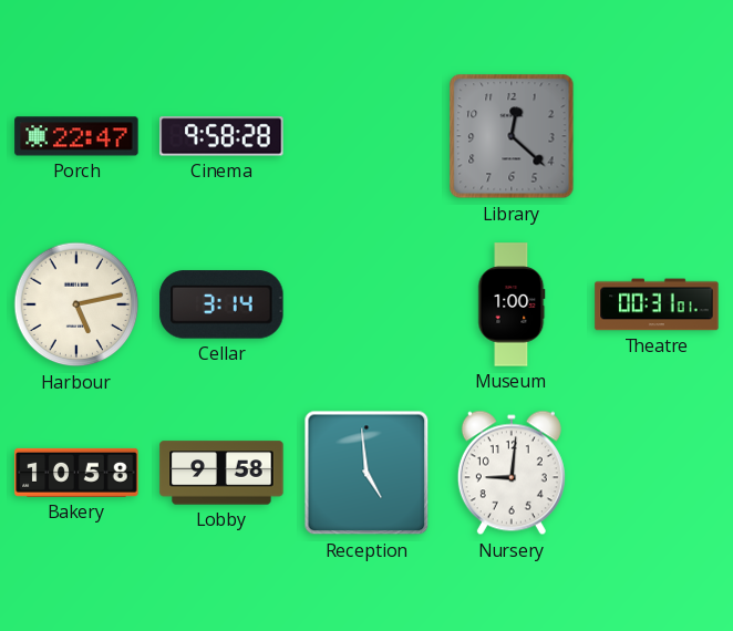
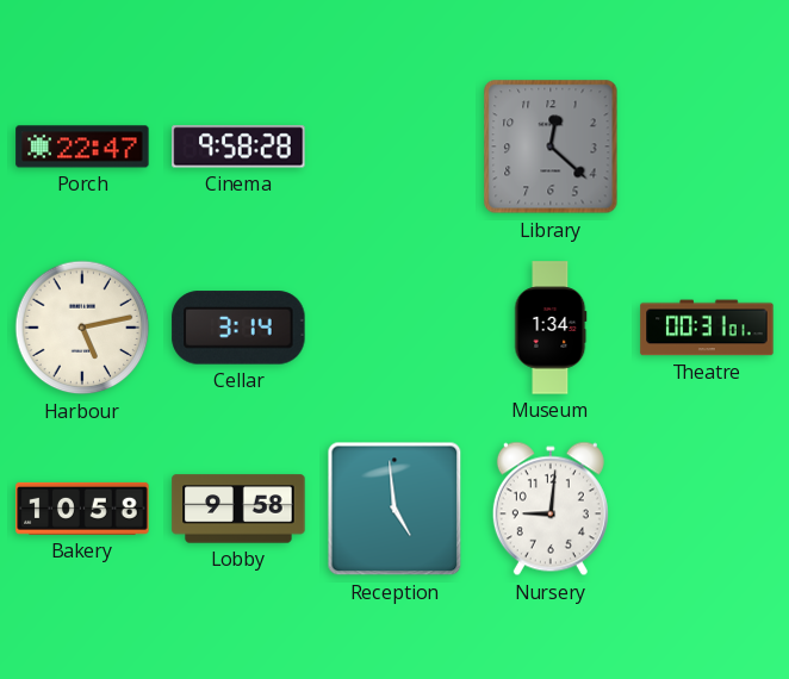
Museum: 1:00 -> 1:34
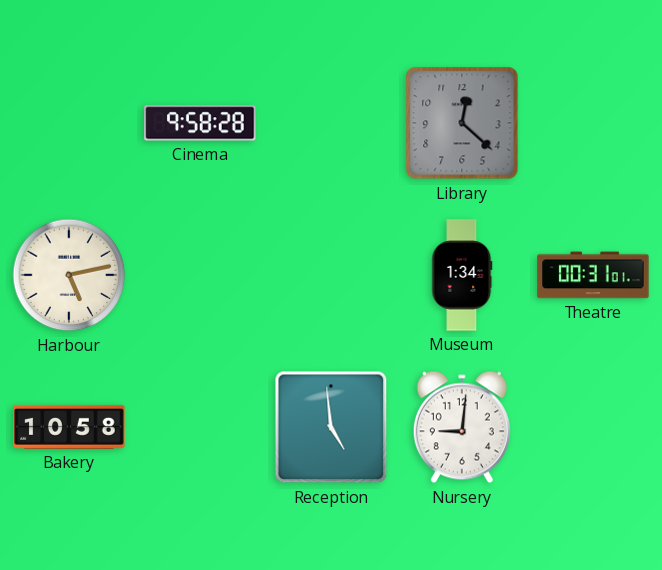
Porch: 22:47 -> none
Cellar: 3:14 -> none
Lobby: 9:58 -> none
